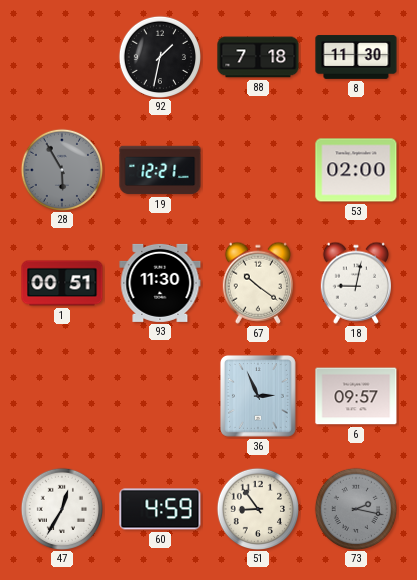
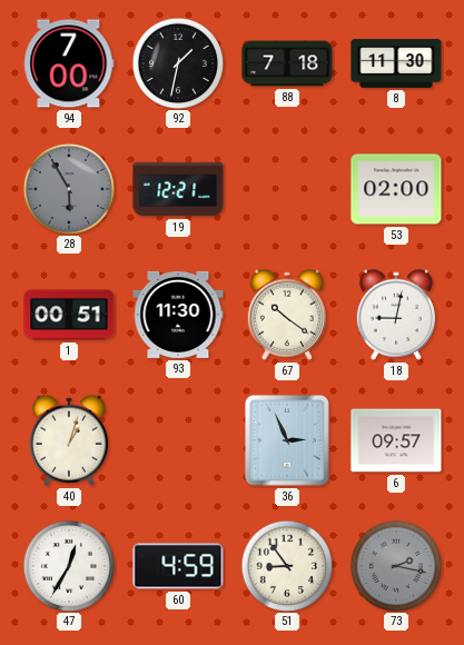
94: none -> 7:00
40: none -> 1:03
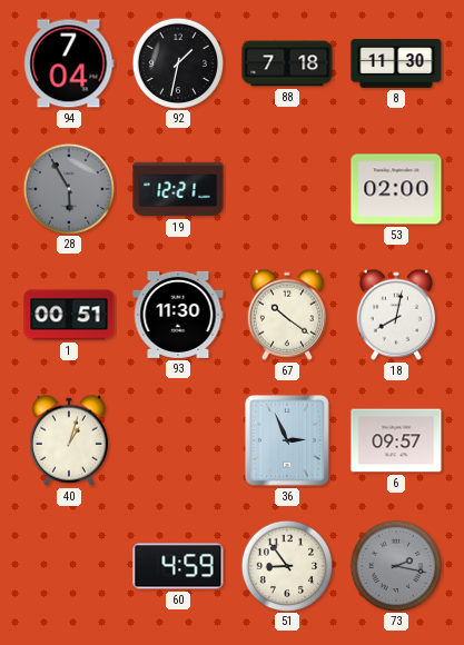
94: 7:00 -> 7:04
18: 9:02 -> 8:02
47: 12:35 -> none
